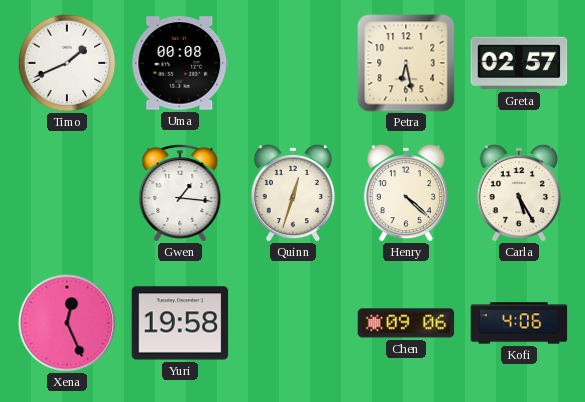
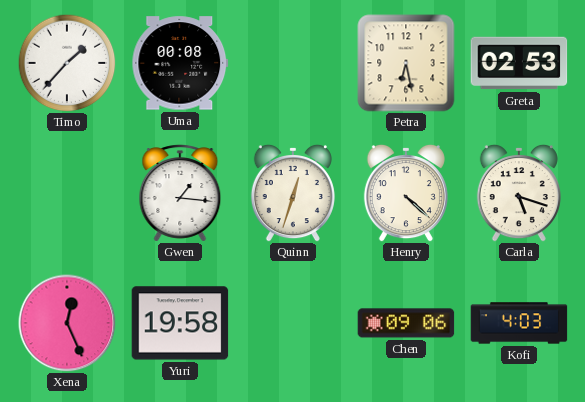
Timo: 1:41 -> 1:37
Greta: 02:57 -> 02:53
Carla: 5:25 -> 5:18
Kofi: 4:06 -> 4:03
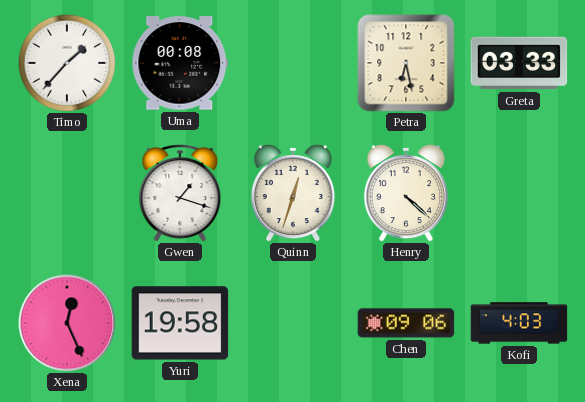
Greta: 02:53 -> 03:33
Gwen: 1:16 -> 1:18
Carla: 5:18 -> none
